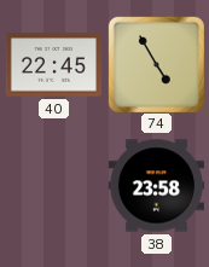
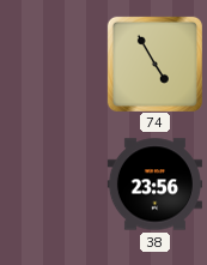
40: 22:45 -> none
38: 23:58 -> 23:56
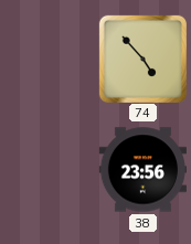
74: 4:55 -> 4:53
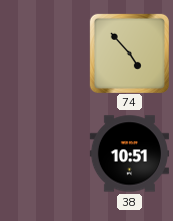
38: 23:56 -> 10:51
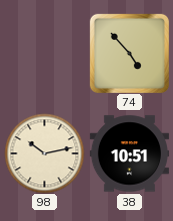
98: none -> 10:13
